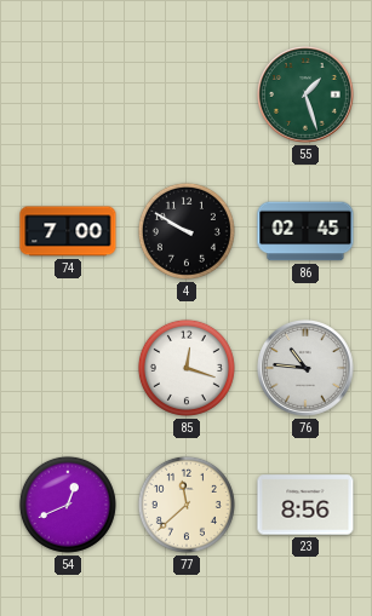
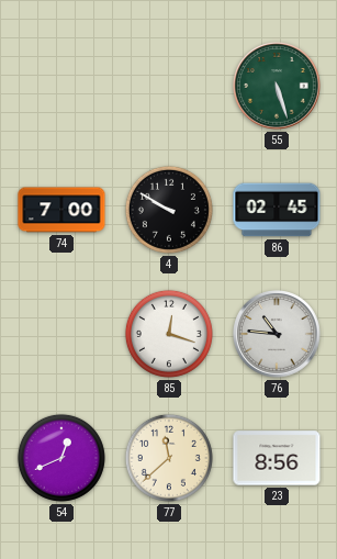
55: 1:27 -> 5:27
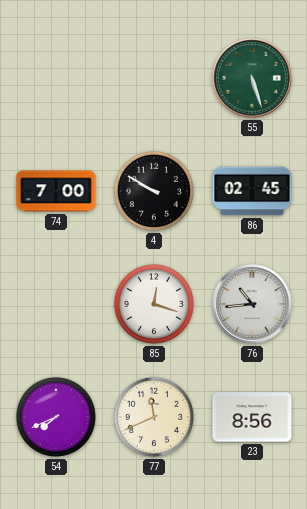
76: 10:46 -> 10:44
54: 12:41 -> 7:41
77: 11:38 -> 11:41
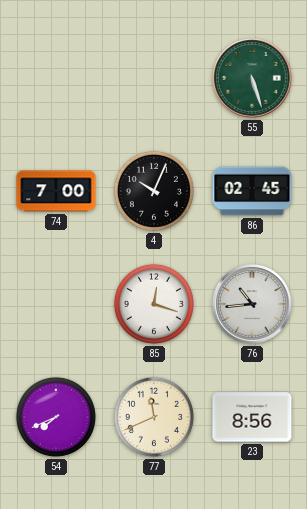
4: 9:50 -> 10:04
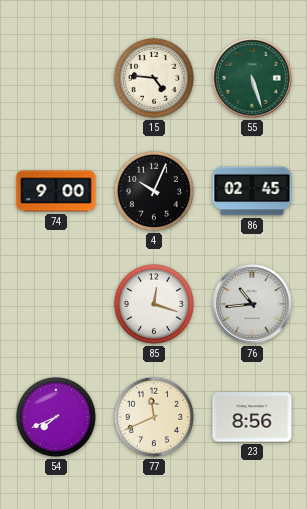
15: none -> 4:46
74: 7:00 -> 9:00
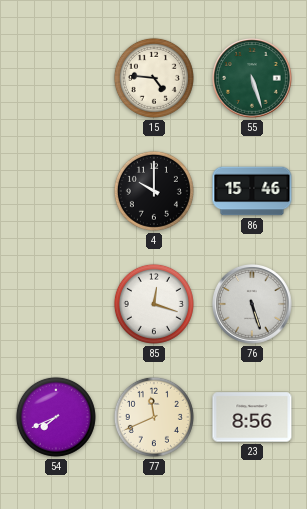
74: 9:00 -> none
4: 10:04 -> 10:00
86: 02:45 -> 15:46
76: 10:44 -> 5:27
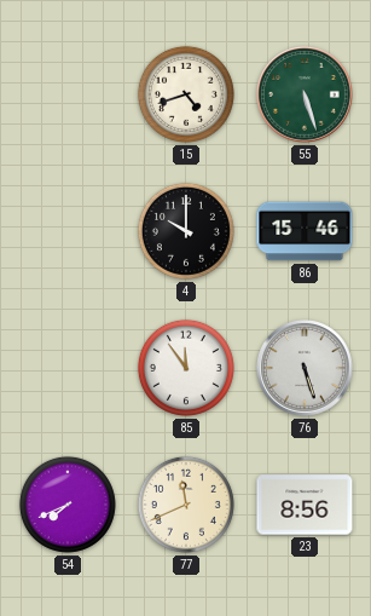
15: 4:46 -> 4:42
85: 12:18 -> 11:54
